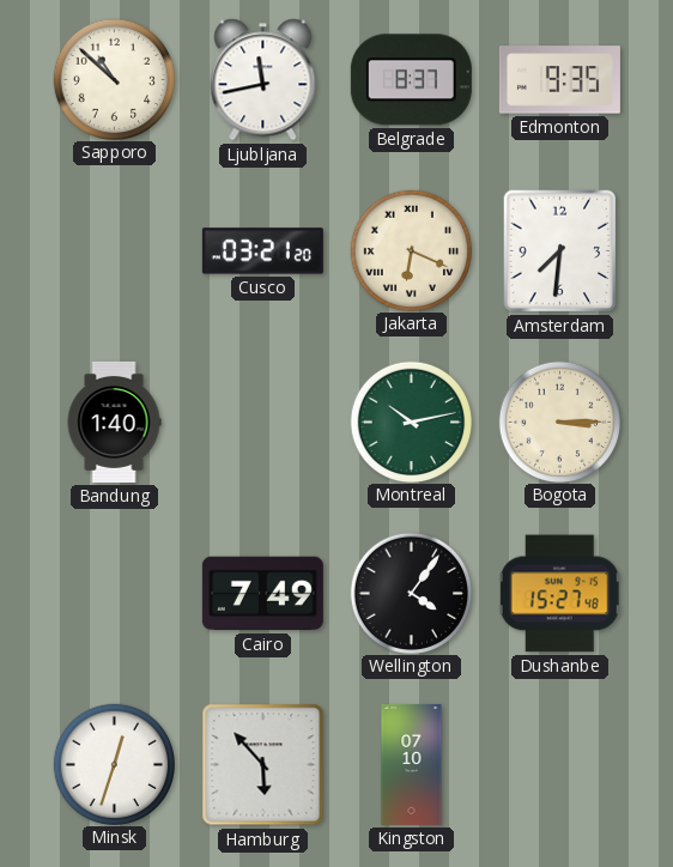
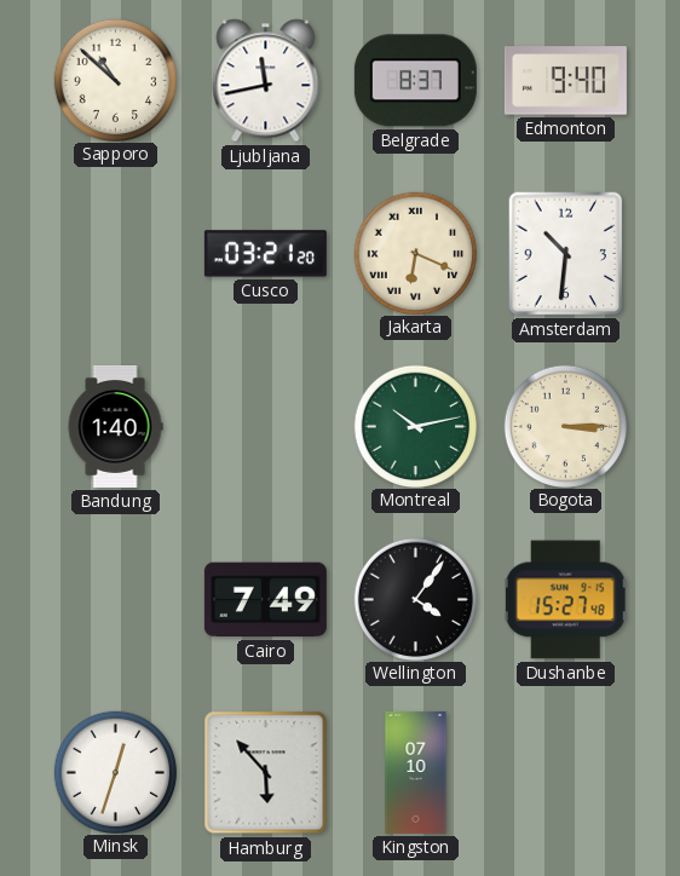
Edmonton: 9:35 -> 9:40
Amsterdam: 7:31 -> 10:31
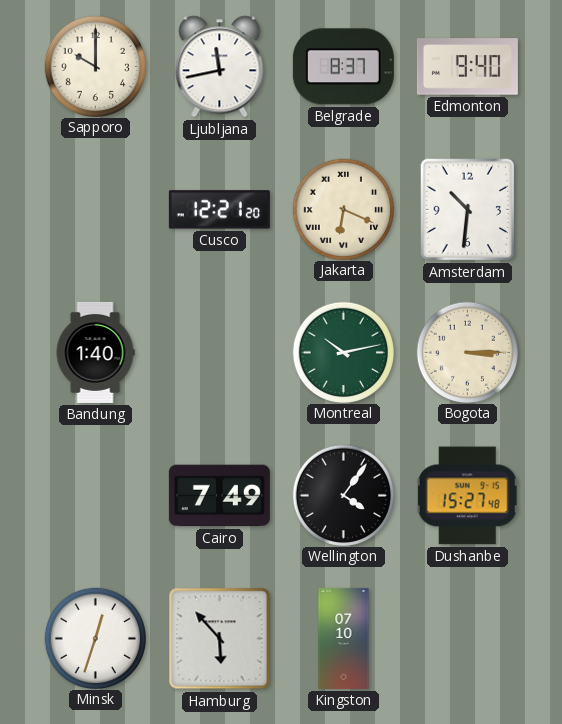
Sapporo: 10:52 -> 10:00
Cusco: 03:21 -> 12:21
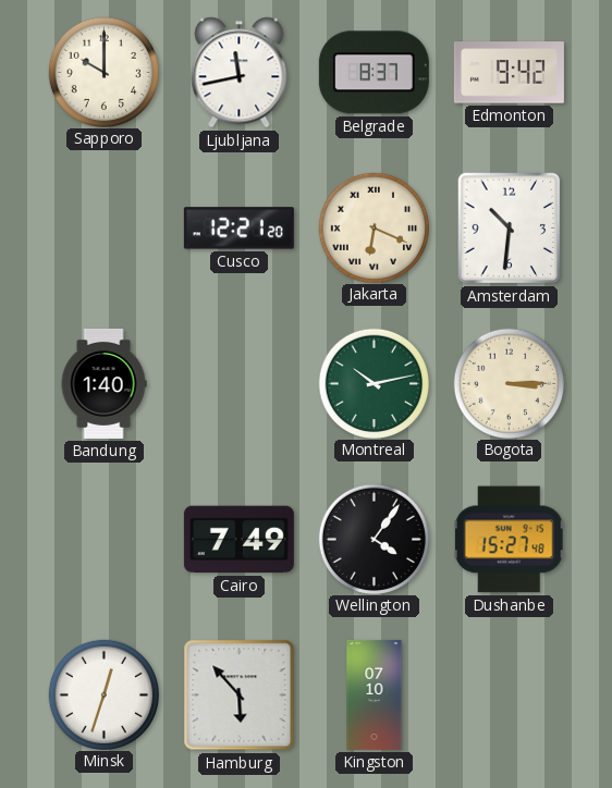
Edmonton: 9:40 -> 9:42
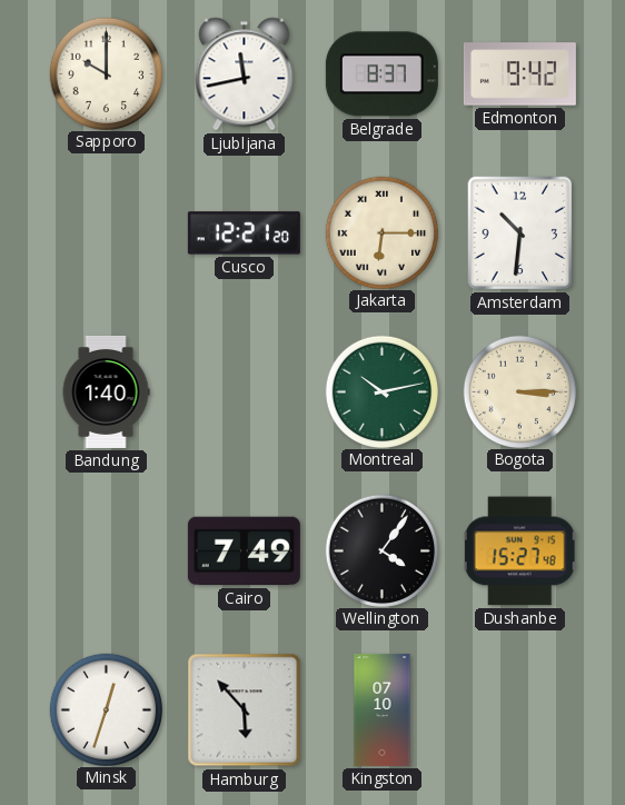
Jakarta: 6:19 -> 6:15
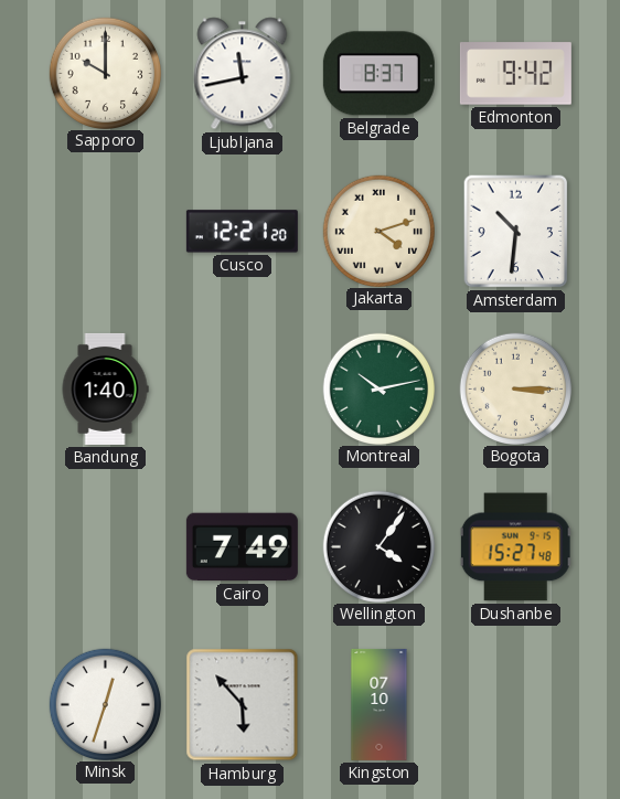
Jakarta: 6:15 -> 4:12
